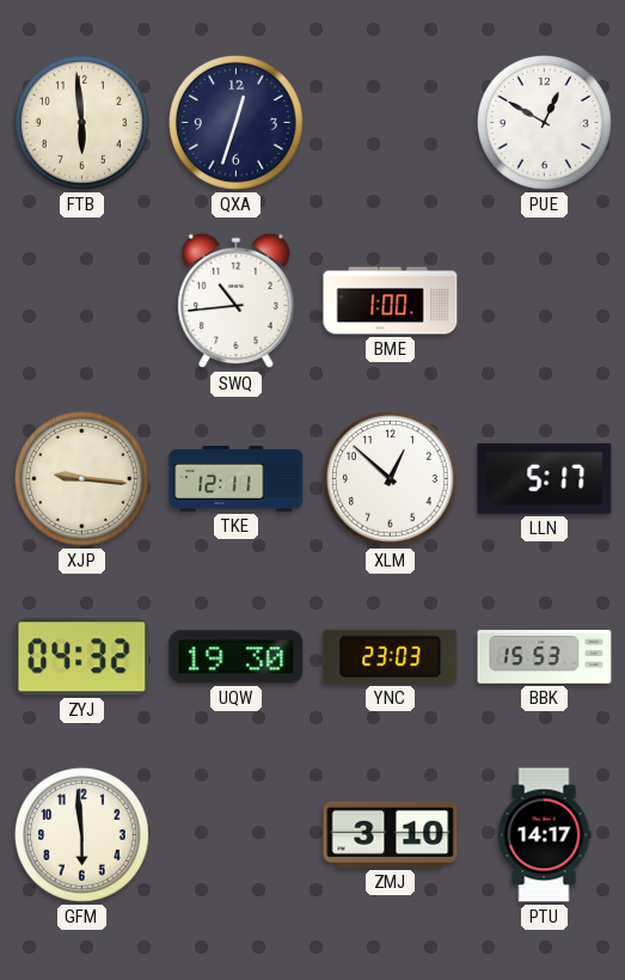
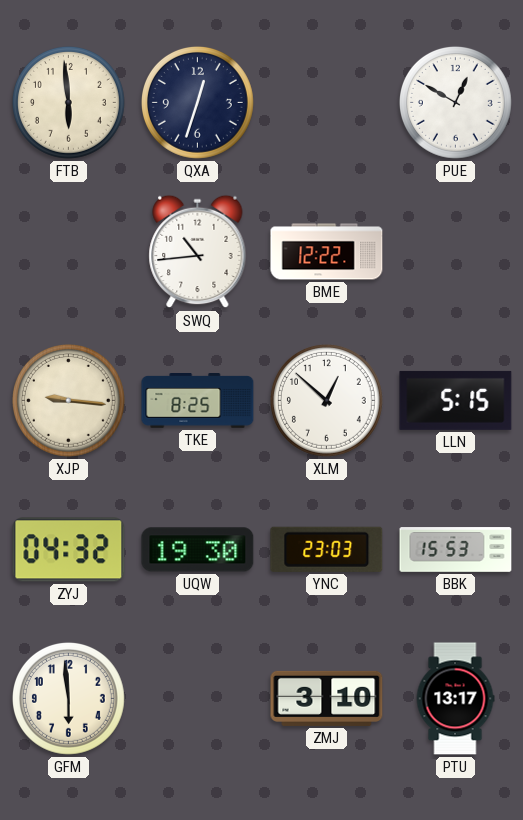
BME: 1:00 -> 12:22
TKE: 12:11 -> 8:25
LLN: 5:17 -> 5:15
PTU: 14:17 -> 13:17
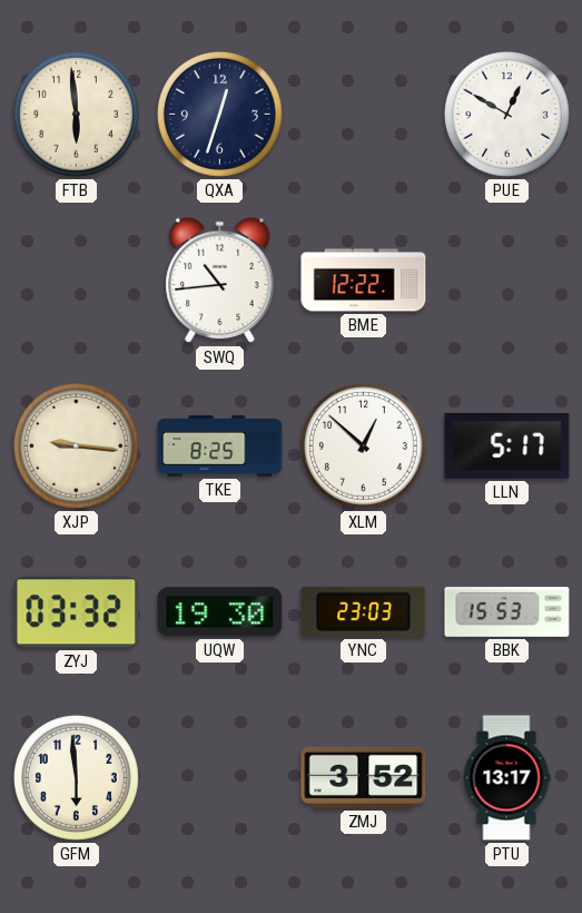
LLN: 5:15 -> 5:17
ZYJ: 04:32 -> 03:32
ZMJ: 3:10 -> 3:52
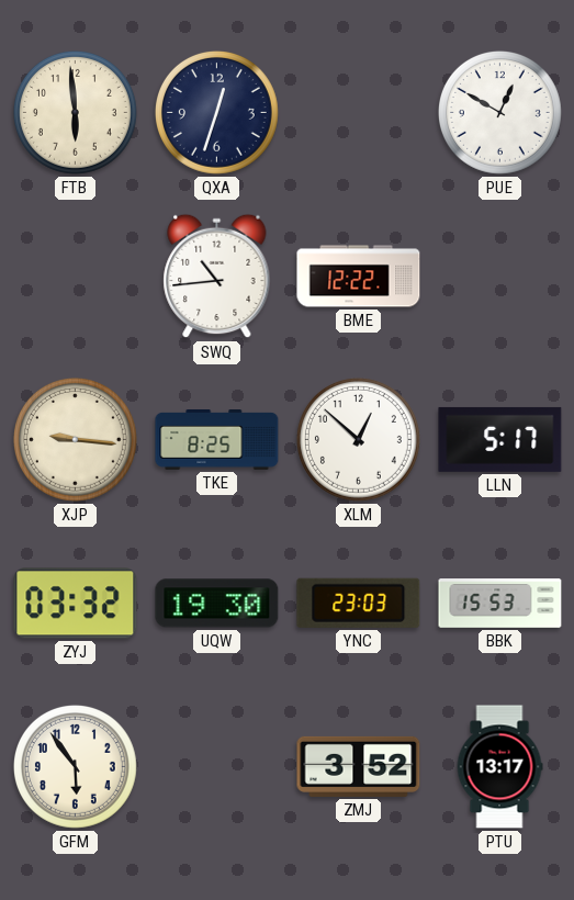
GFM: 5:59 -> 5:54
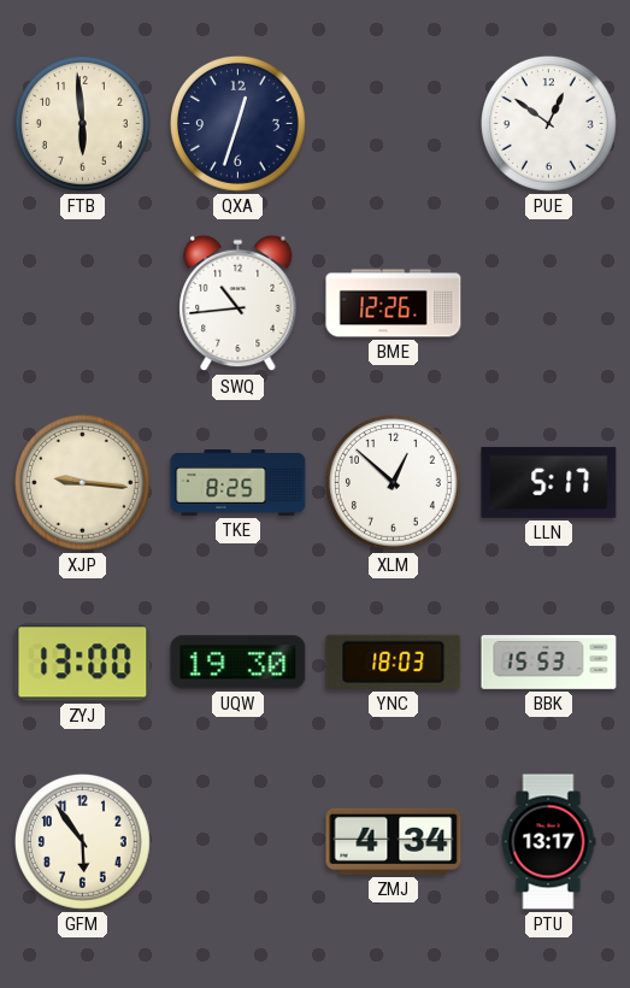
PUE: 12:50 -> 12:51
BME: 12:22 -> 12:26
ZYJ: 03:32 -> 13:00
YNC: 23:03 -> 18:03
ZMJ: 3:52 -> 4:34
